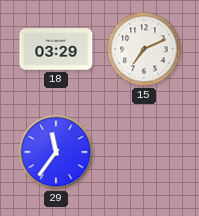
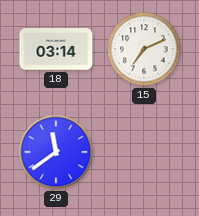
18: 03:29 -> 03:14
29: 11:36 -> 11:39
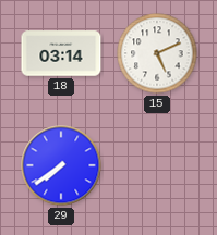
15: 7:11 -> 5:11
29: 11:39 -> 7:39
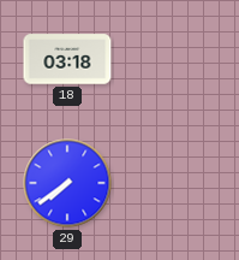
18: 03:14 -> 03:18
15: 5:11 -> none
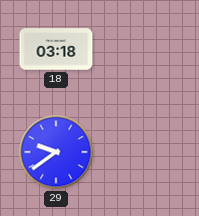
29: 7:39 -> 9:39
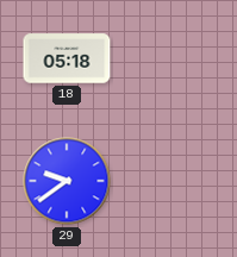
18: 03:18 -> 05:18
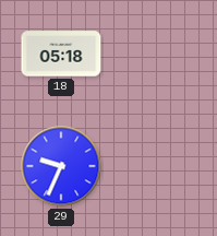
29: 9:39 -> 9:34
